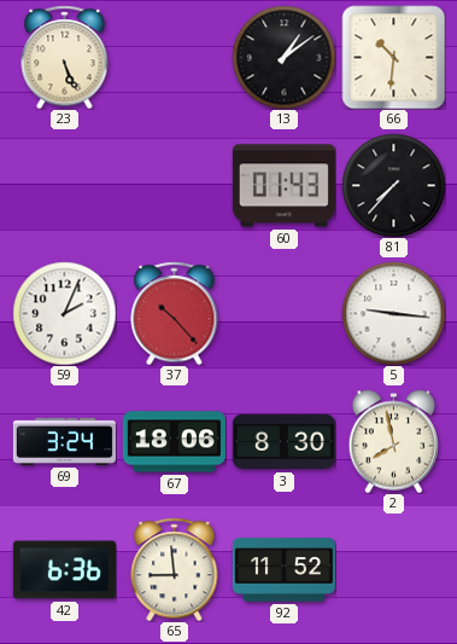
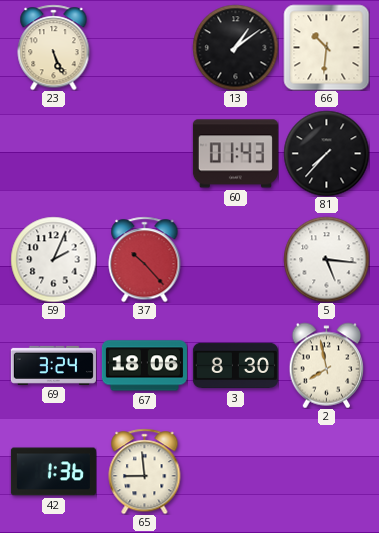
5: 9:16 -> 5:16
42: 6:36 -> 1:36
92: 11:52 -> none
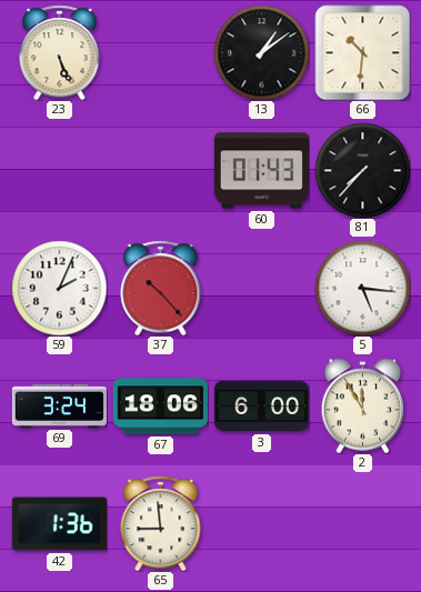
3: 8:30 -> 6:00
2: 7:58 -> 11:55
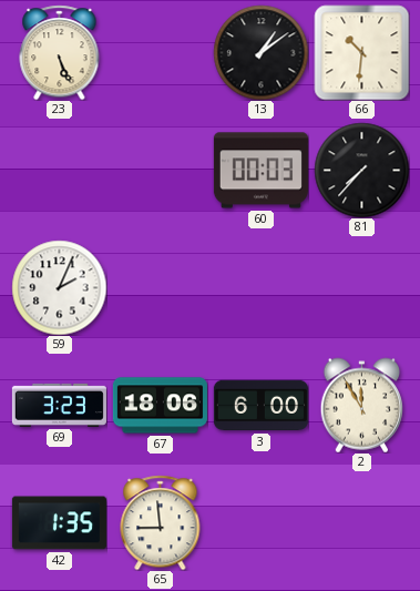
60: 01:43 -> 00:03
37: 10:23 -> none
5: 5:16 -> none
69: 3:24 -> 3:23
42: 1:36 -> 1:35
